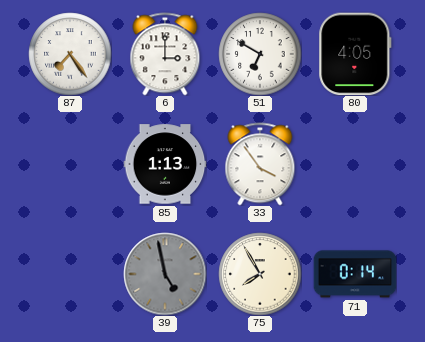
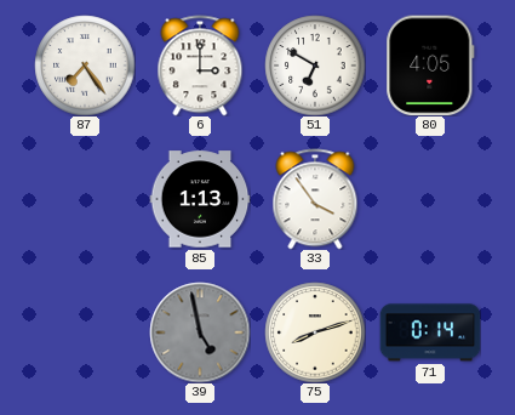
75: 7:55 -> 8:12
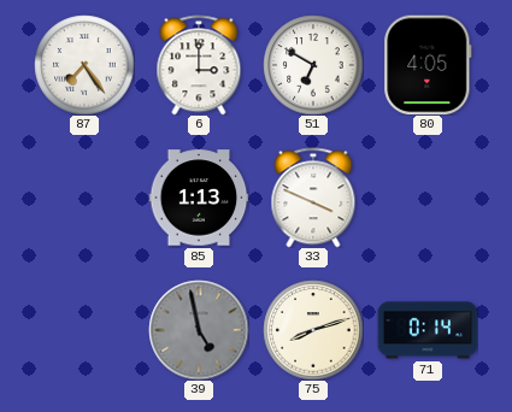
33: 3:54 -> 3:49
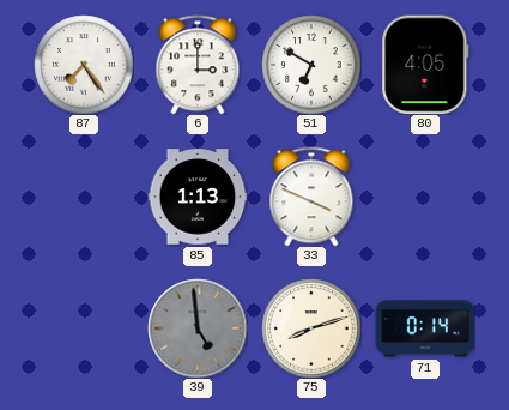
39: 4:58 -> 4:59
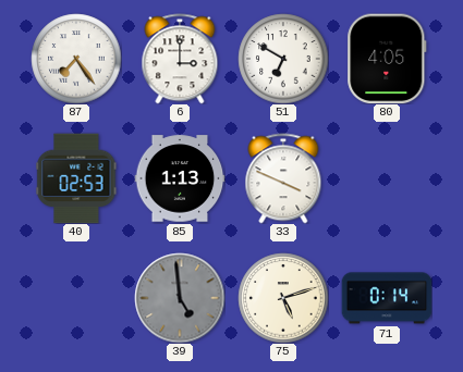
40: none -> 02:53
75: 8:12 -> 5:12
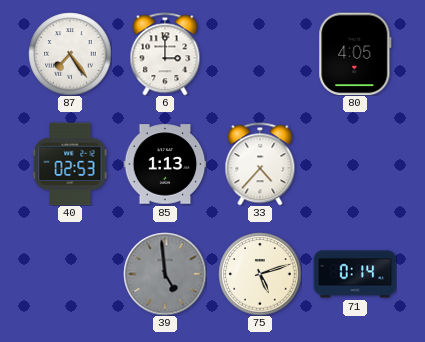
51: 6:50 -> none
33: 3:49 -> 4:37
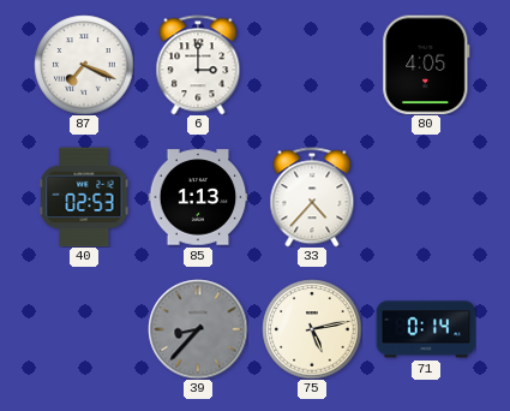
87: 7:24 -> 7:19
39: 4:59 -> 8:37
75: 5:12 -> 5:13
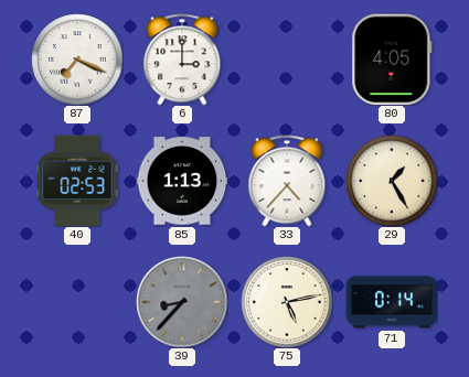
29: none -> 1:25
